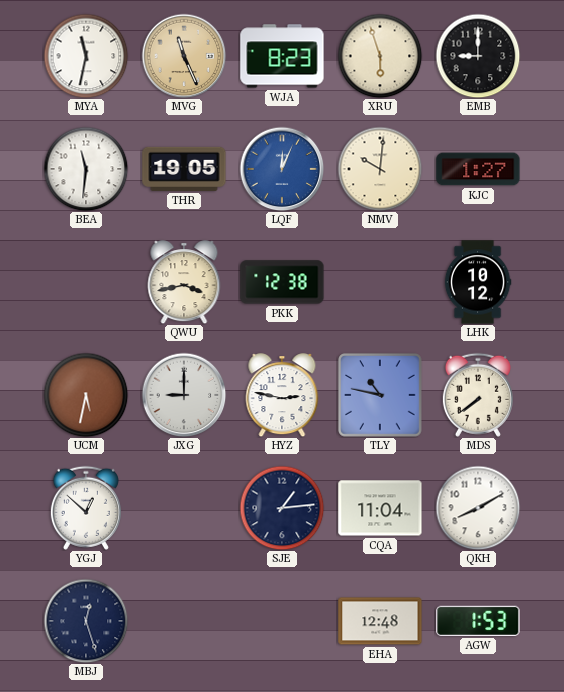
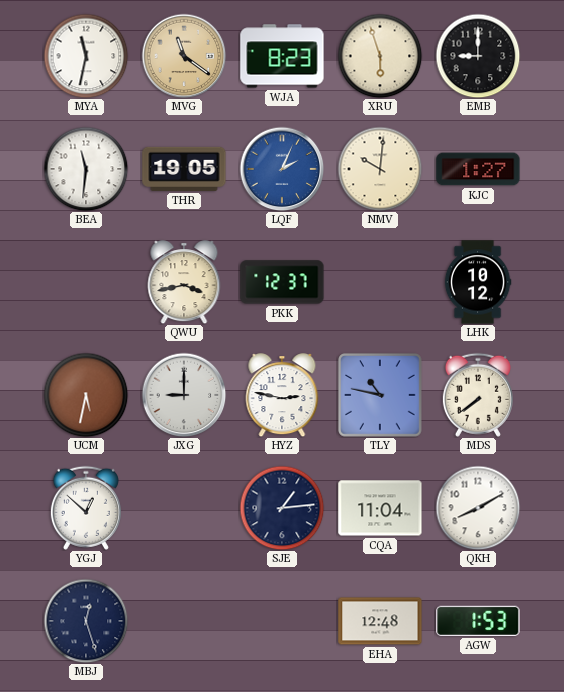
MVG: 11:26 -> 11:21
LQF: 12:04 -> 2:04
PKK: 12:38 -> 12:37
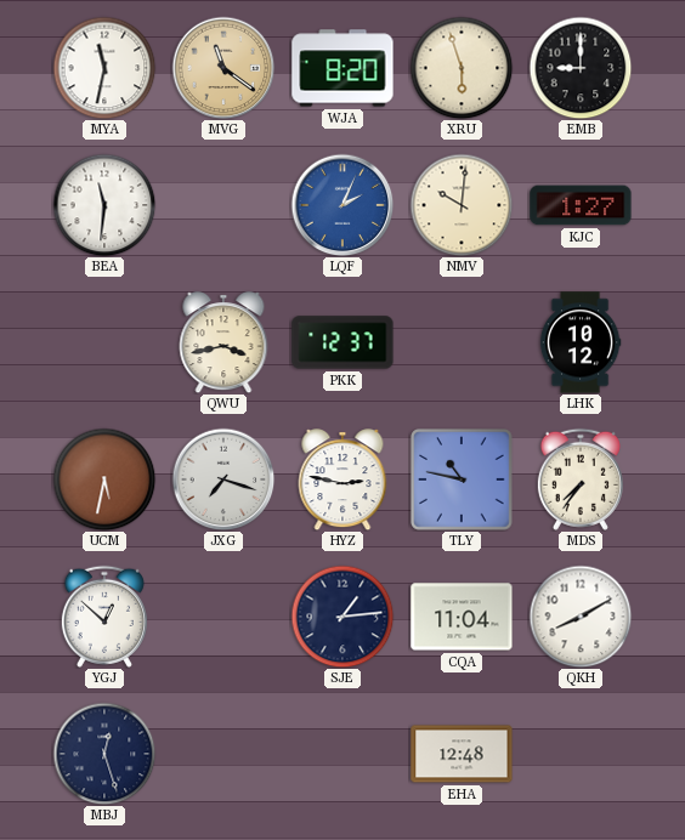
WJA: 8:23 -> 8:20
THR: 19:05 -> none
JXG: 9:00 -> 7:18
MDS: 7:39 -> 7:36
AGW: 1:53 -> none
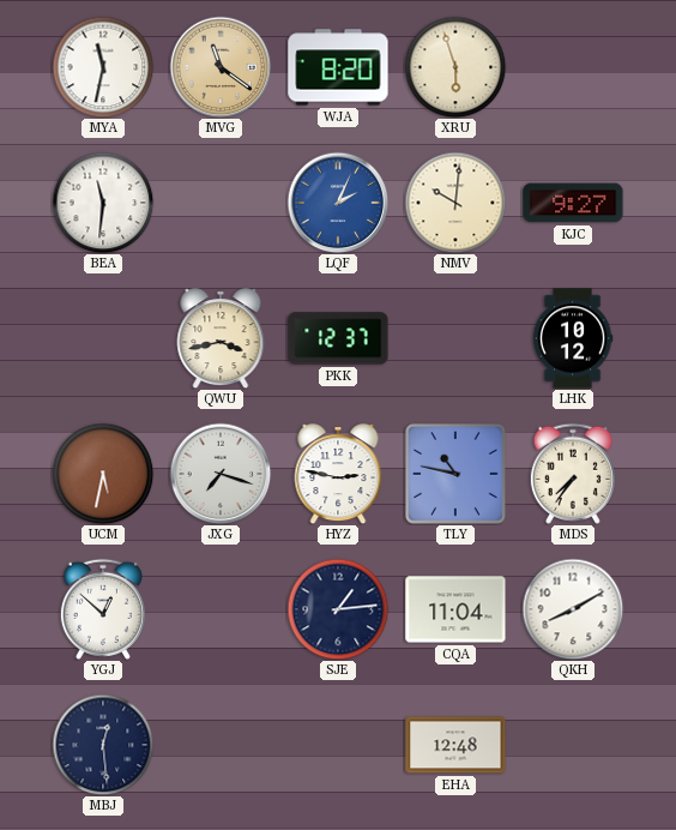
EMB: 9:00 -> none
KJC: 1:27 -> 9:27
MBJ: 12:27 -> 12:29
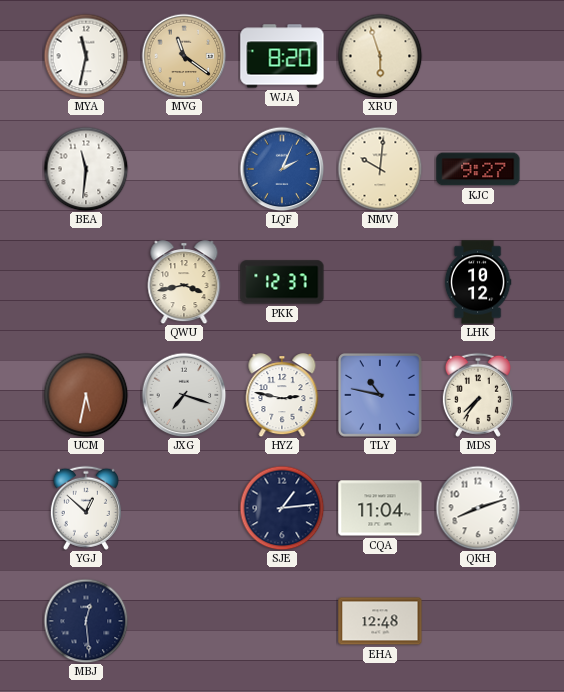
QKH: 8:10 -> 8:12
